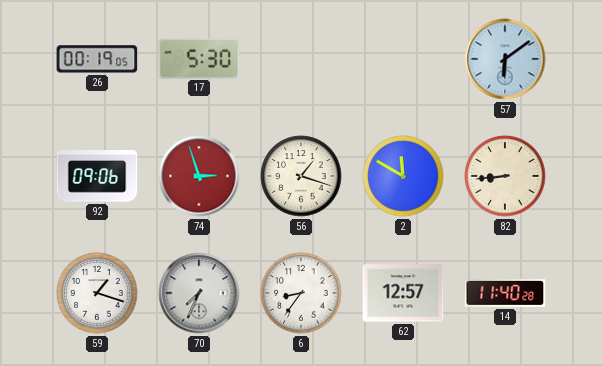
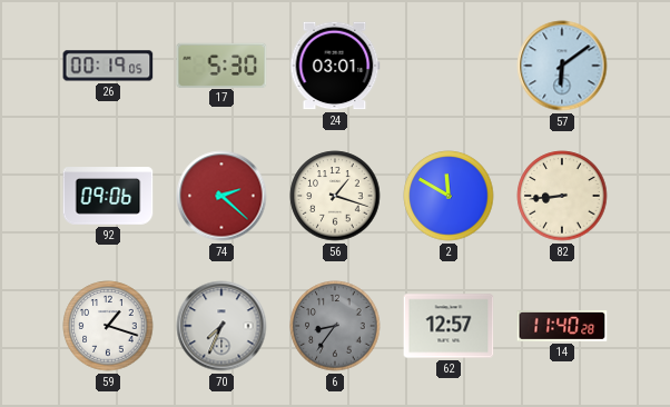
24: none -> 03:01
74: 2:57 -> 2:22
6 dial: white -> grey
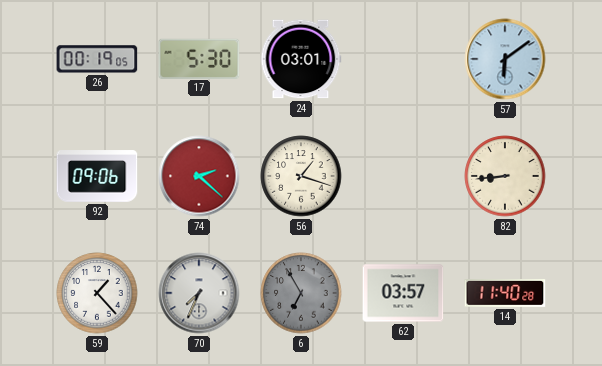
2: 11:50 -> none
59: 1:18 -> 1:23
6: 8:36 -> 6:55
62: 12:57 -> 03:57
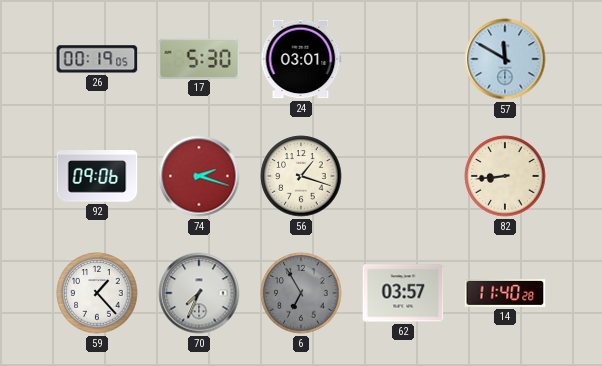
57: 6:09 -> 11:50
74: 2:22 -> 2:18
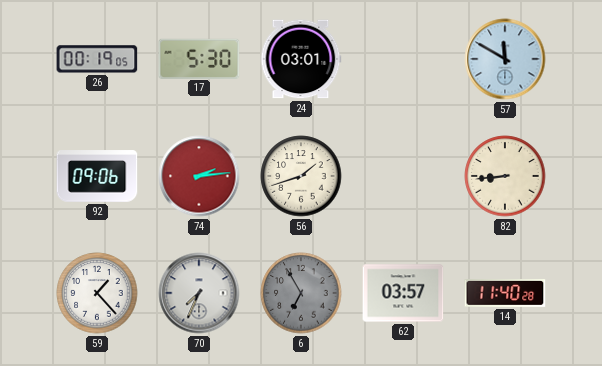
74: 2:18 -> 2:14
56: 1:18 -> 1:42
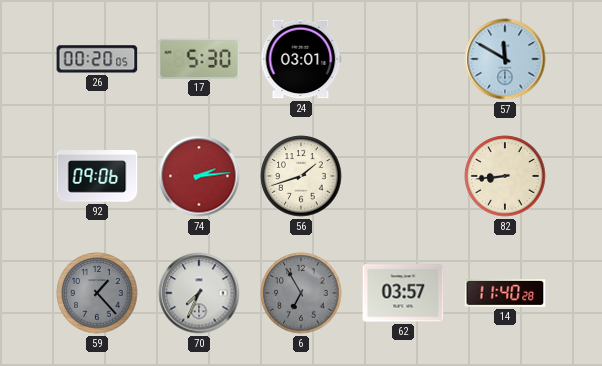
26: 00:19 -> 00:20
59 dial: white -> grey
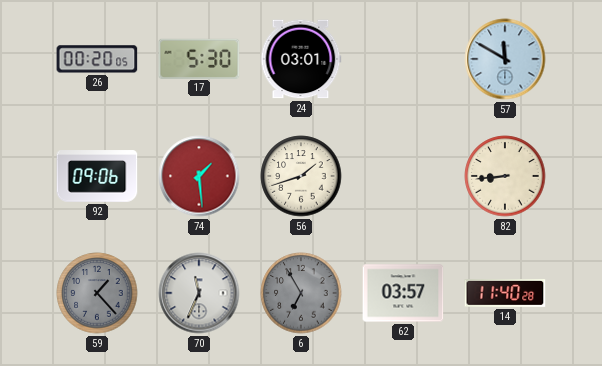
74: 2:14 -> 1:29
70: 7:34 -> 11:34
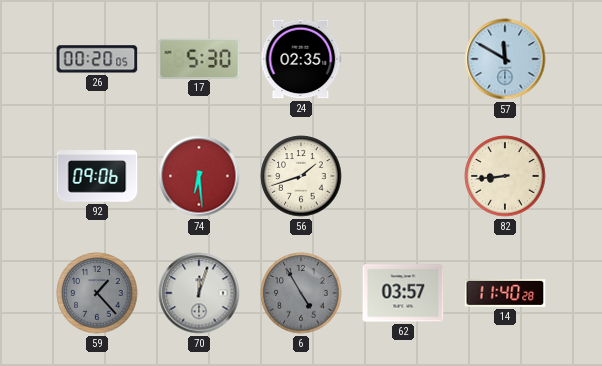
24: 03:01 -> 02:35
74: 1:29 -> 6:29
70: 11:34 -> 12:03
6: 6:55 -> 4:55
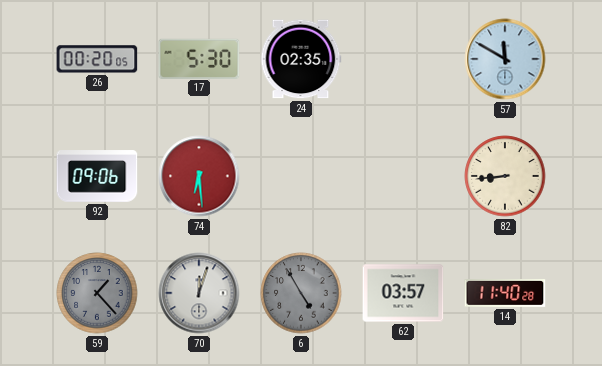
56: 1:42 -> none
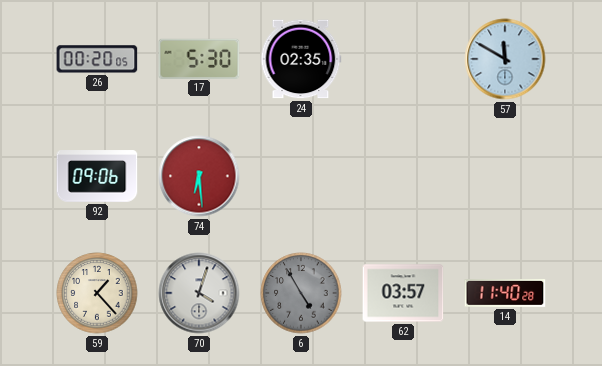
82: 8:44 -> none
59 dial: grey -> cream
70: 12:03 -> 4:03
